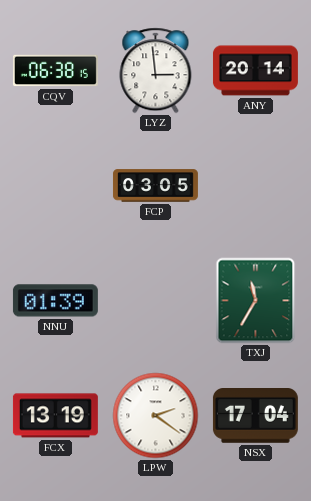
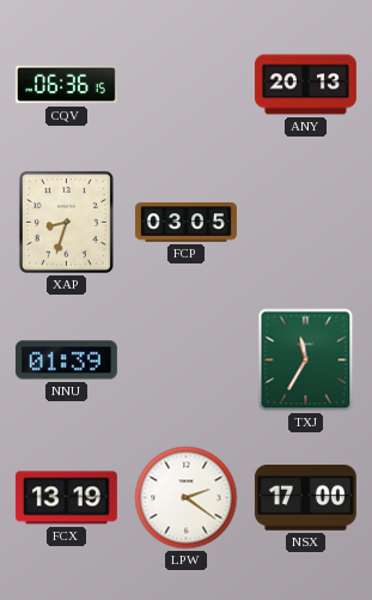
CQV: 06:38 -> 06:36
LYZ: 2:59 -> none
ANY: 20:14 -> 20:13
XAP: none -> 8:33
NSX: 17:04 -> 17:00
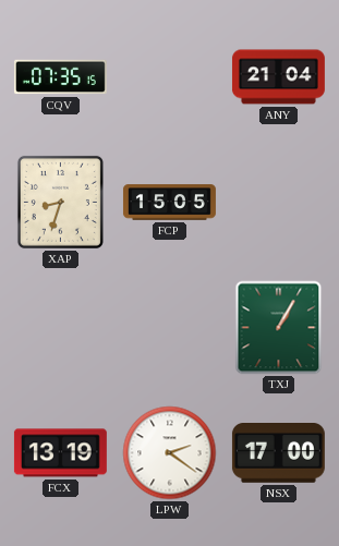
CQV: 06:36 -> 07:35
ANY: 20:13 -> 21:04
FCP: 03:05 -> 15:05
NNU: 01:39 -> none
TXJ: 11:35 -> 1:05
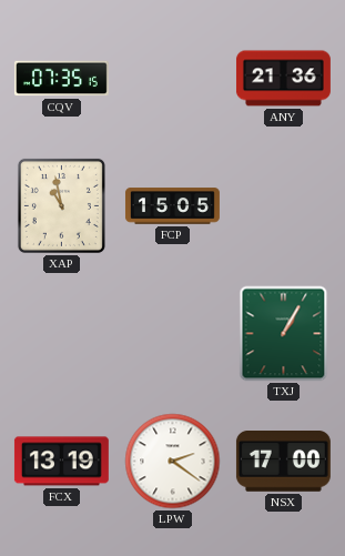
ANY: 21:04 -> 21:36
XAP: 8:33 -> 10:58
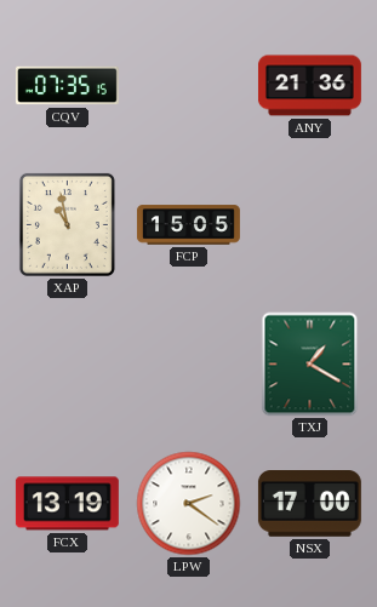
TXJ: 1:05 -> 1:20
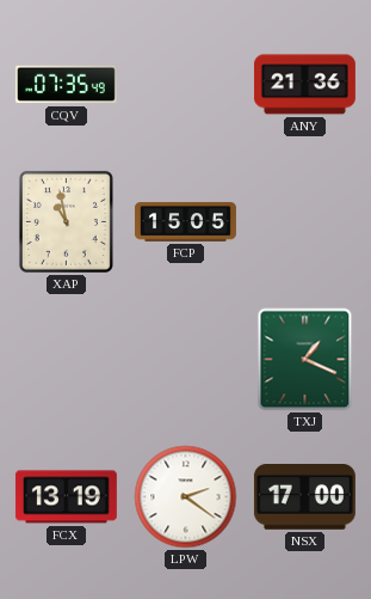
CQV: 07:35:15 -> 07:35:49
TXJ: 1:20 -> 1:19
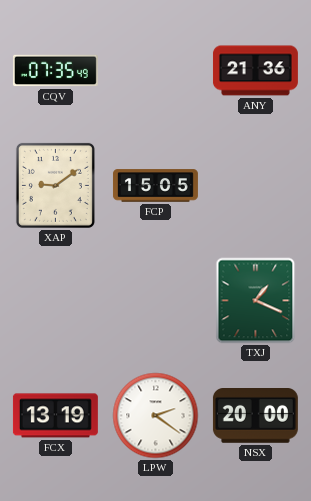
XAP: 10:58 -> 9:09
NSX: 17:00 -> 20:00
